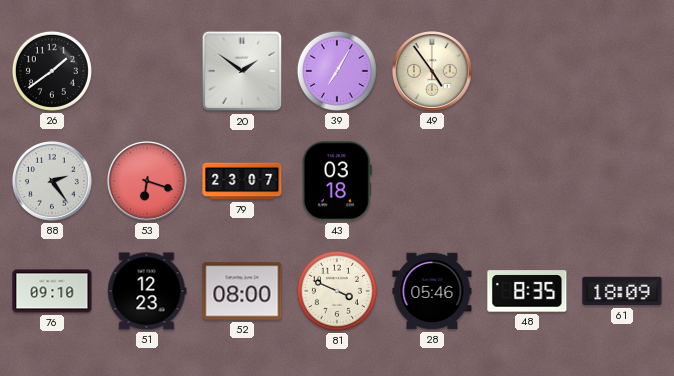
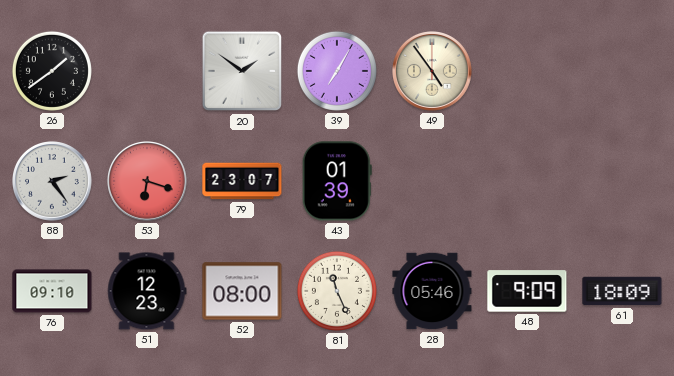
43: 03:18 -> 01:39
81: 3:49 -> 11:26
48: 8:35 -> 9:09
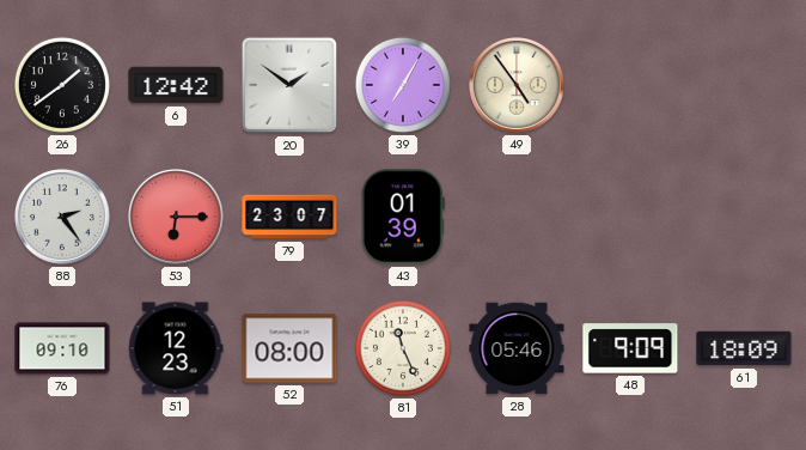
6: none -> 12:42
53: 6:18 -> 6:15
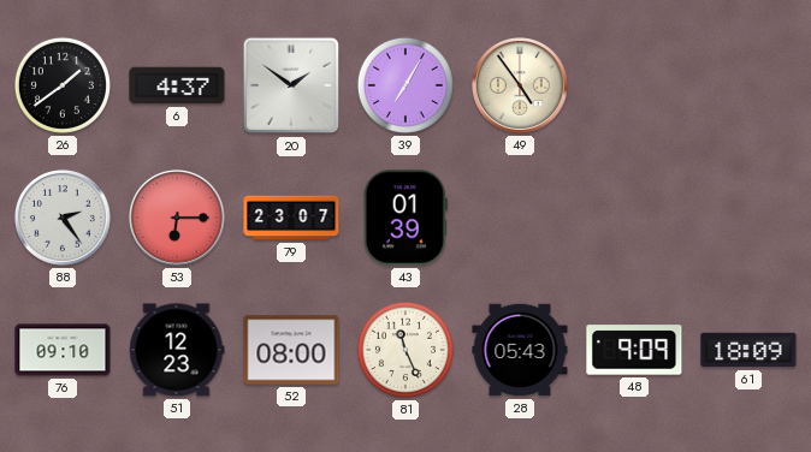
6: 12:42 -> 4:37
28: 05:46 -> 05:43
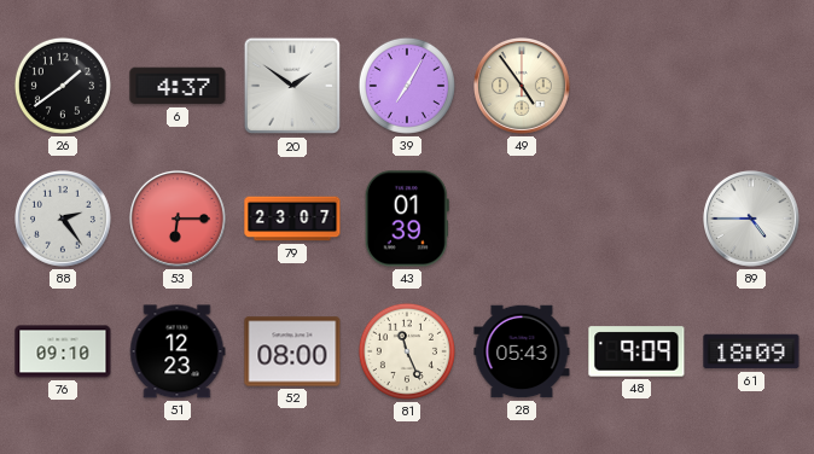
89: none -> 4:45
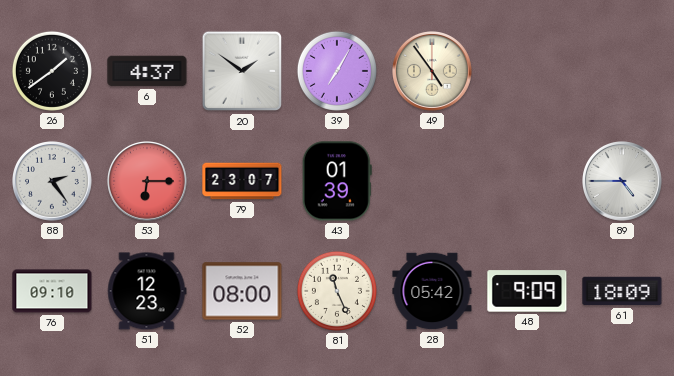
28: 05:43 -> 05:42
